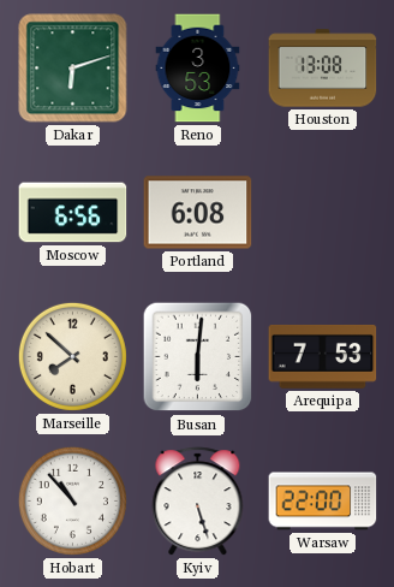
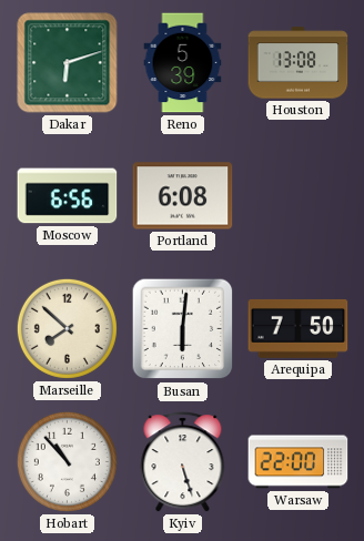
Reno: 3:53 -> 5:39
Arequipa: 7:53 -> 7:50
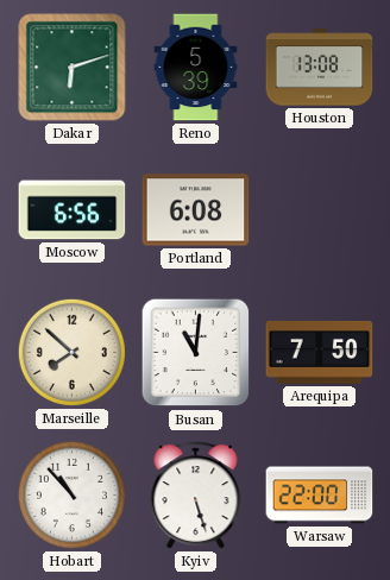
Busan: 6:01 -> 11:01
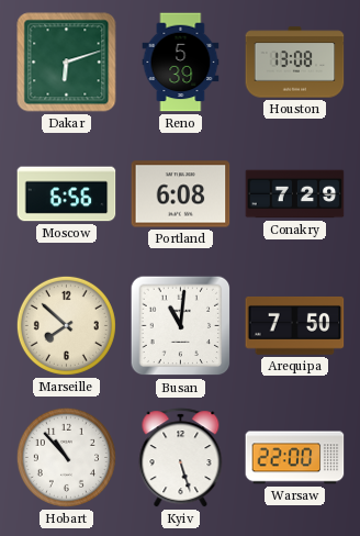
Conakry: none -> 7:29
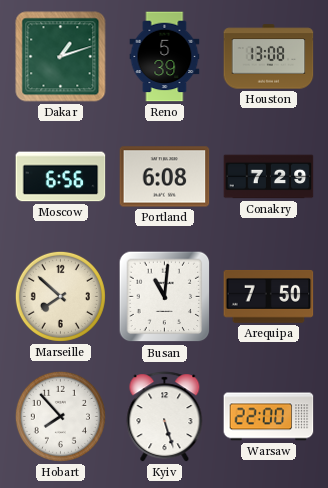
Dakar: 6:12 -> 1:12
Hobart: 10:53 -> 7:53
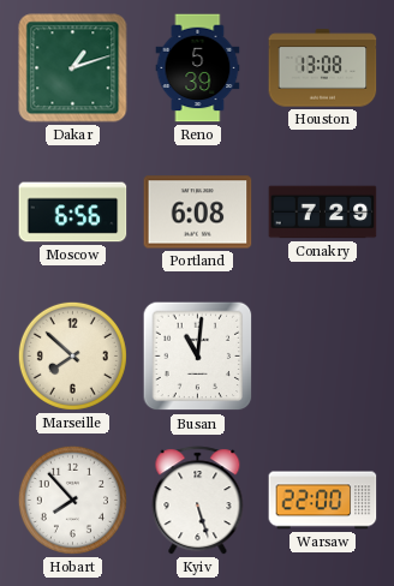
Arequipa: 7:50 -> none
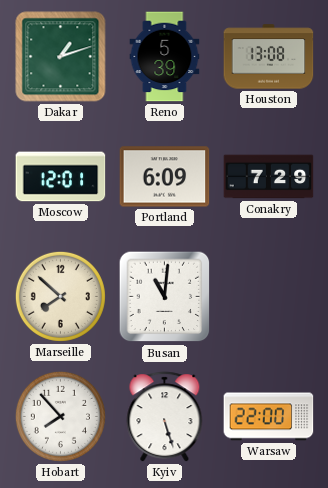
Moscow: 6:56 -> 12:01
Portland: 6:08 -> 6:09
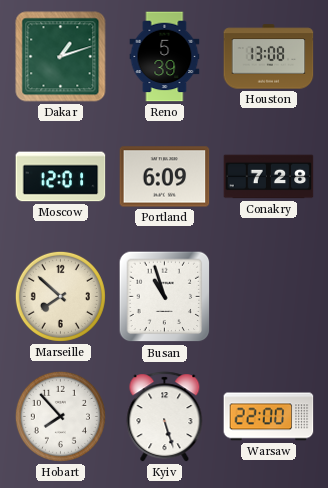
Conakry: 7:29 -> 7:28
Busan: 11:01 -> 10:57
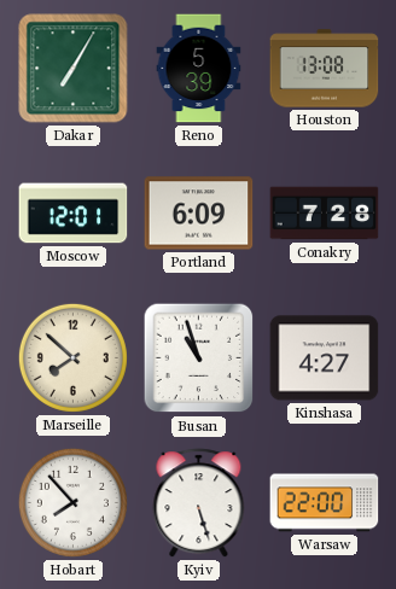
Dakar: 1:12 -> 7:05
Kinshasa: none -> 4:27
